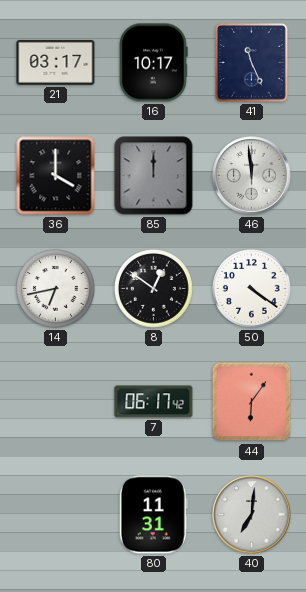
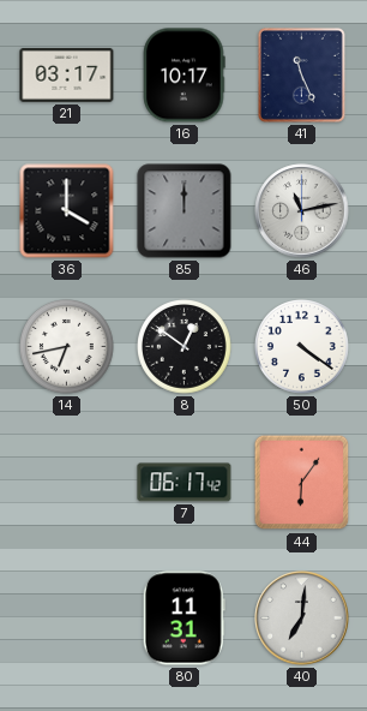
46: 11:59 -> 11:13
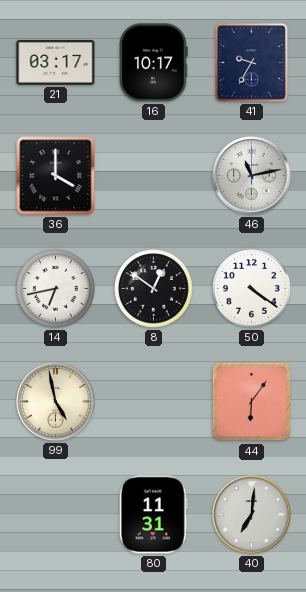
41: 11:26 -> 9:35
85: 12:00 -> none
99: none -> 4:58
7: 06:17 -> none
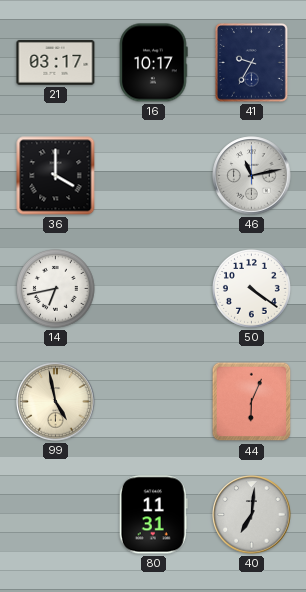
8: 12:51 -> none
44: 6:06 -> 6:04
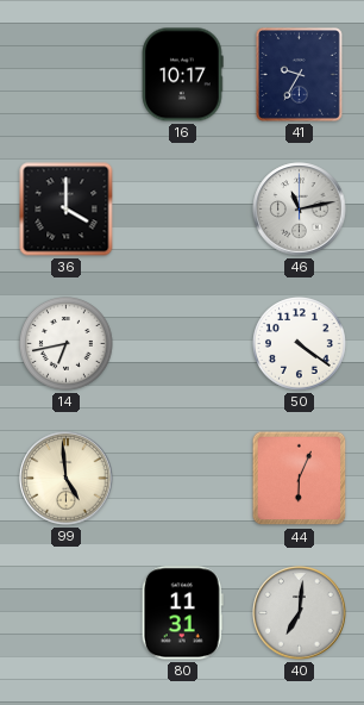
21: 03:17 -> none
99: 4:58 -> 4:59
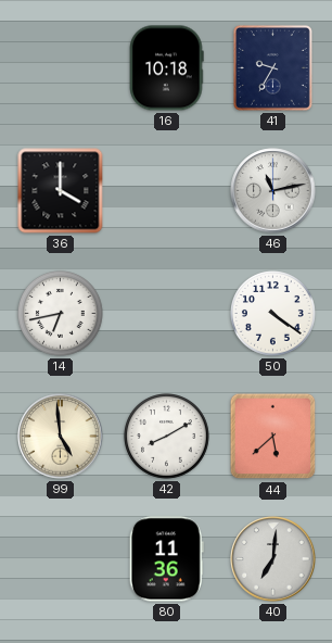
16: 10:17 -> 10:18
42: none -> 8:10
44: 6:04 -> 5:38
80: 11:31 -> 11:36
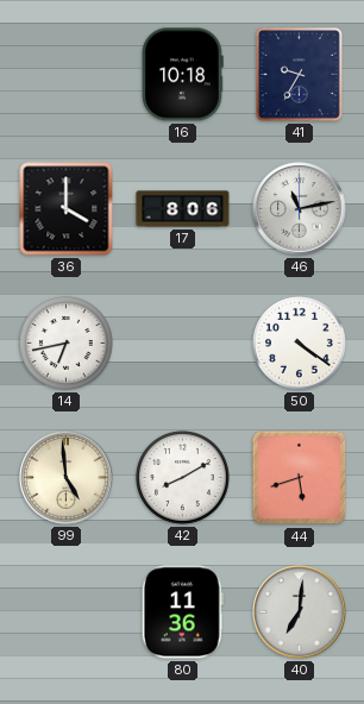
17: none -> 8:06
44: 5:38 -> 5:42
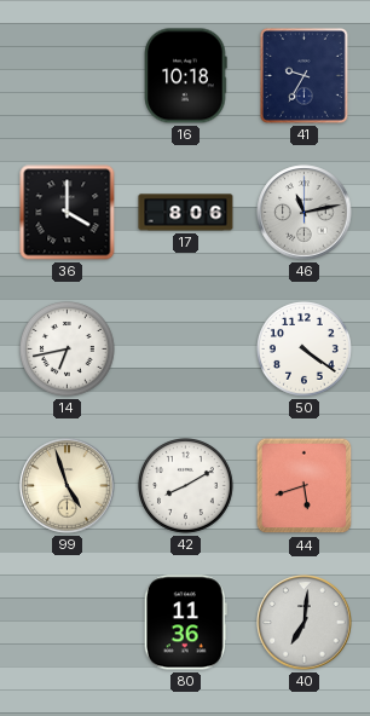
99: 4:59 -> 4:57
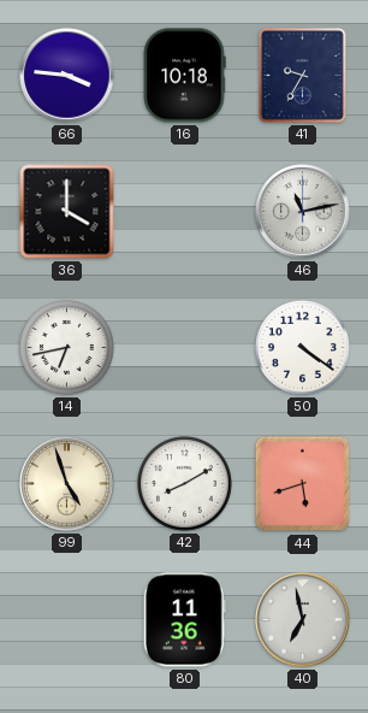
66: none -> 3:46
17: 8:06 -> none
40: 7:01 -> 6:58
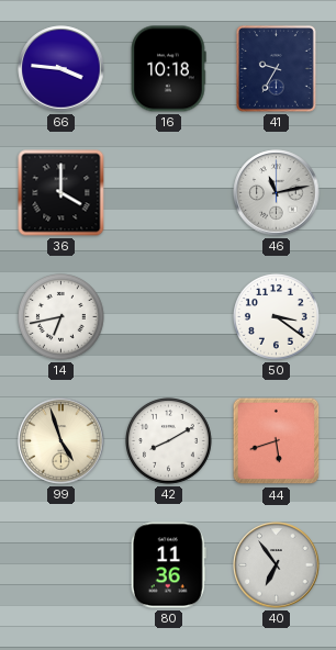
50: 4:21 -> 3:21
40: 6:58 -> 6:54
